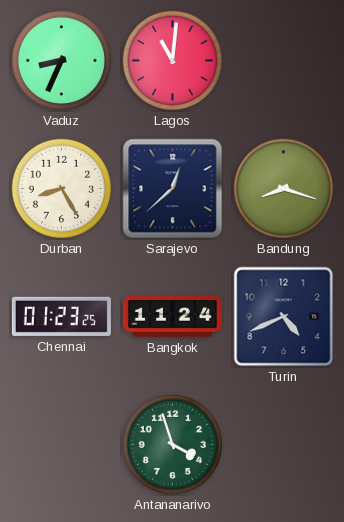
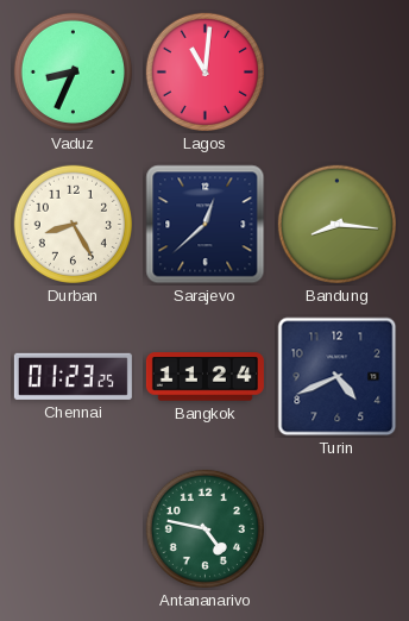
Bandung: 8:18 -> 8:16
Antananarivo: 3:57 -> 4:47
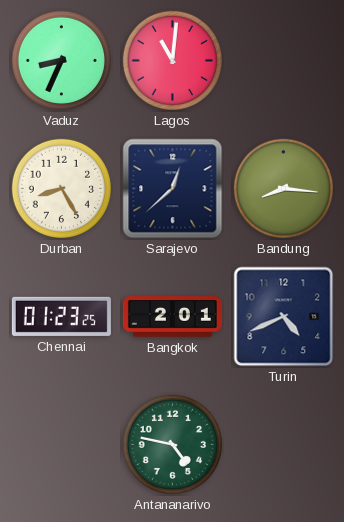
Bangkok: 11:24 -> 2:01
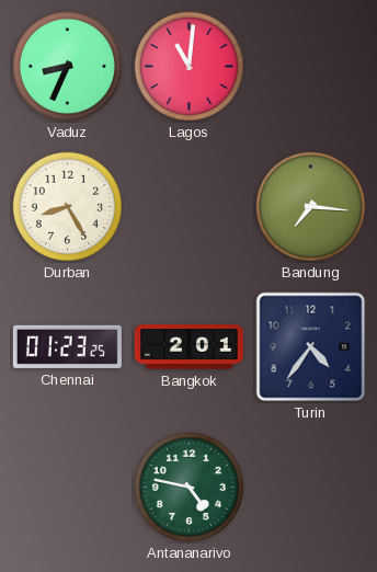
Sarajevo: 12:38 -> none
Bandung: 8:16 -> 7:16
Turin: 4:41 -> 4:36
